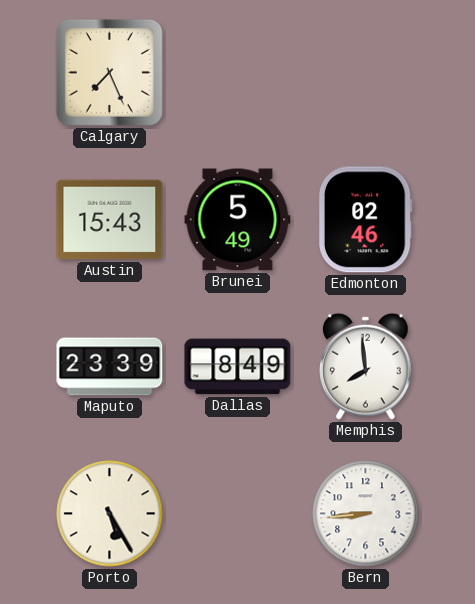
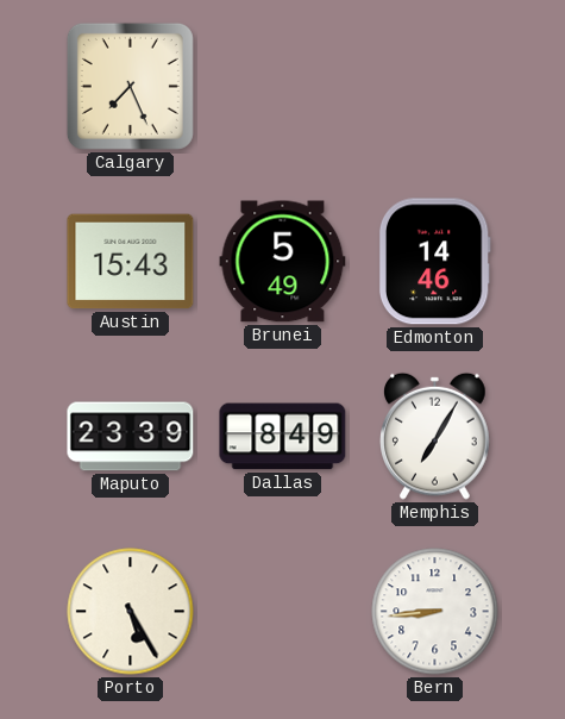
Edmonton: 02:46 -> 14:46
Memphis: 7:59 -> 7:05
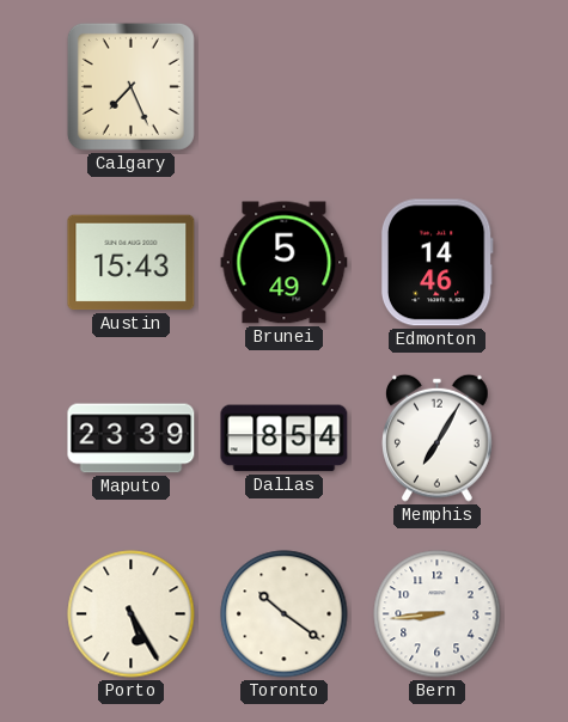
Dallas: 8:49 -> 8:54
Toronto: none -> 10:21
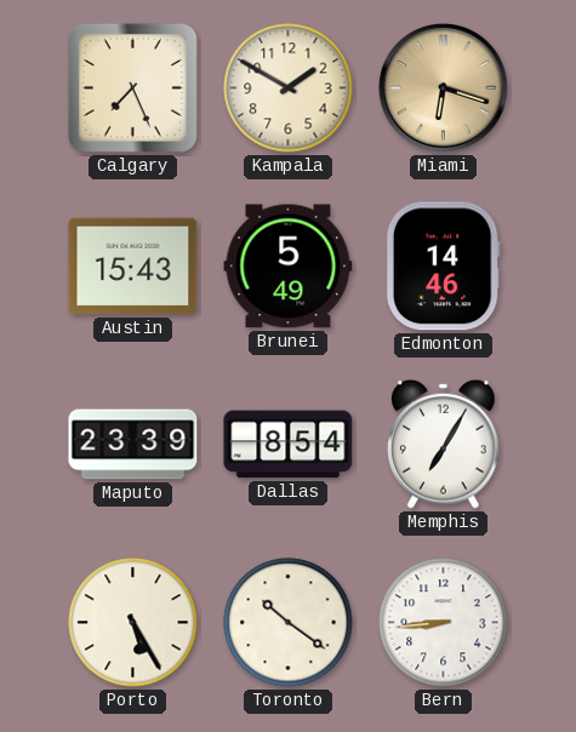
Kampala: none -> 1:50
Miami: none -> 6:18
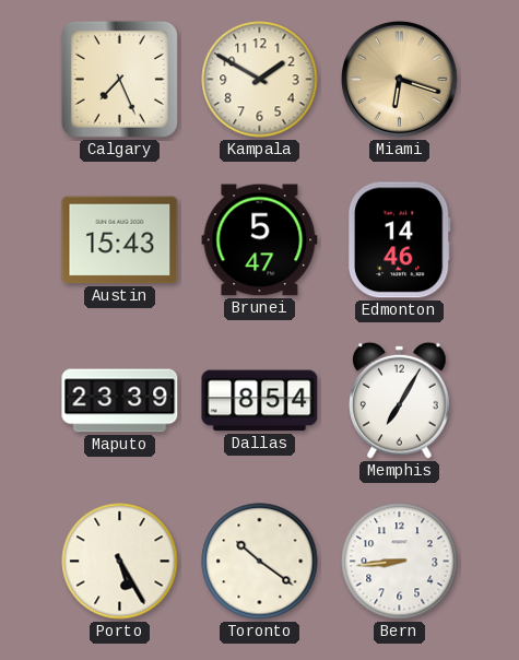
Brunei: 5:49 -> 5:47
